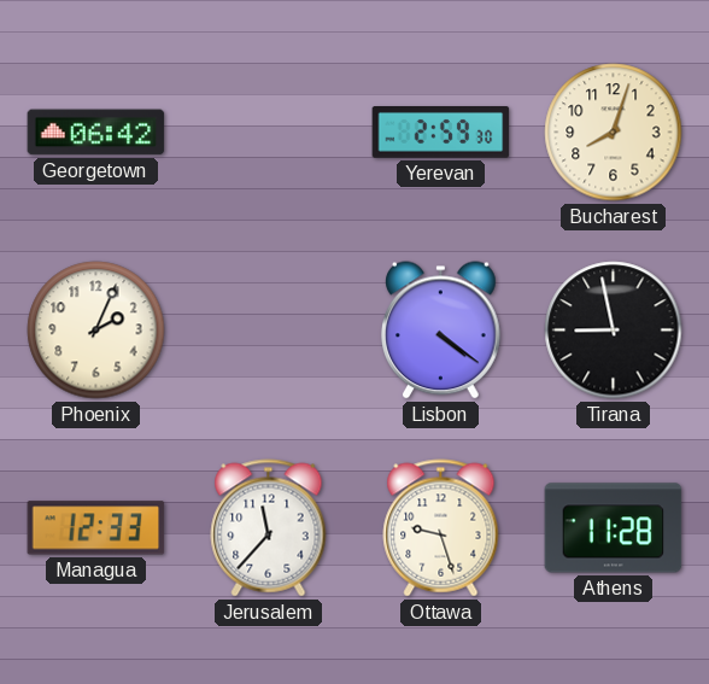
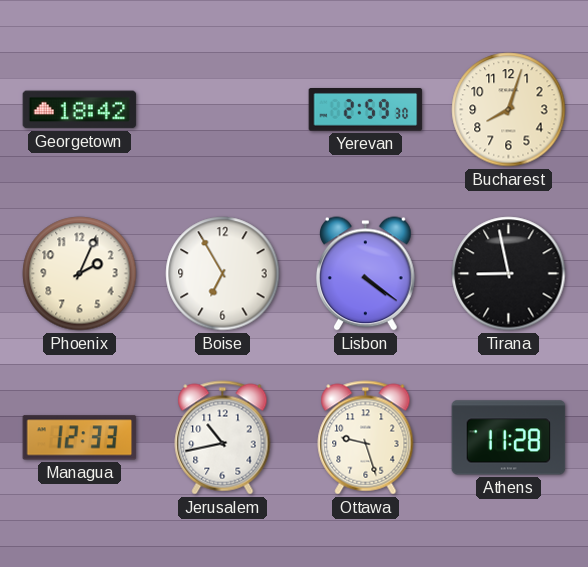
Georgetown: 06:42 -> 18:42
Boise: none -> 6:55
Jerusalem: 11:37 -> 10:43
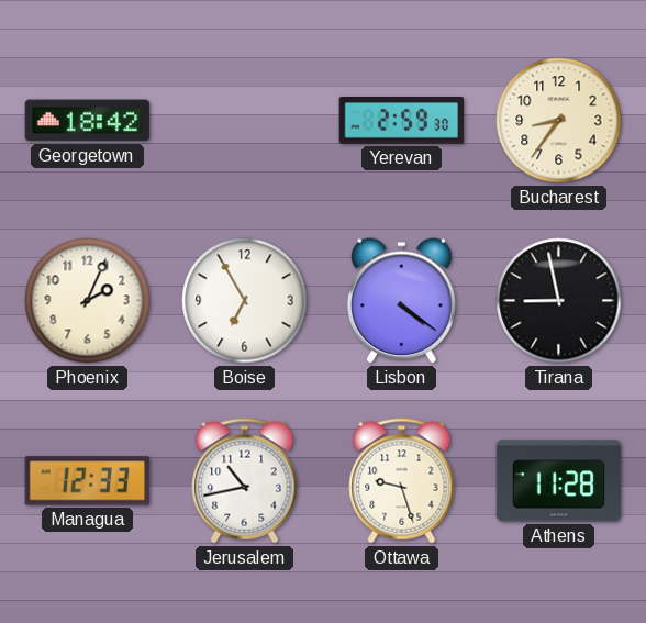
Bucharest: 8:03 -> 8:36
